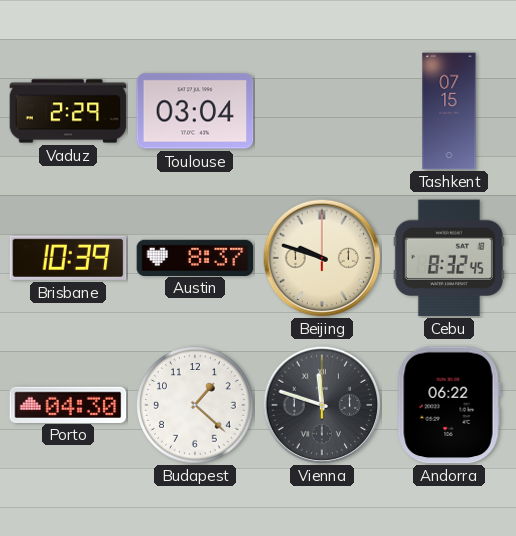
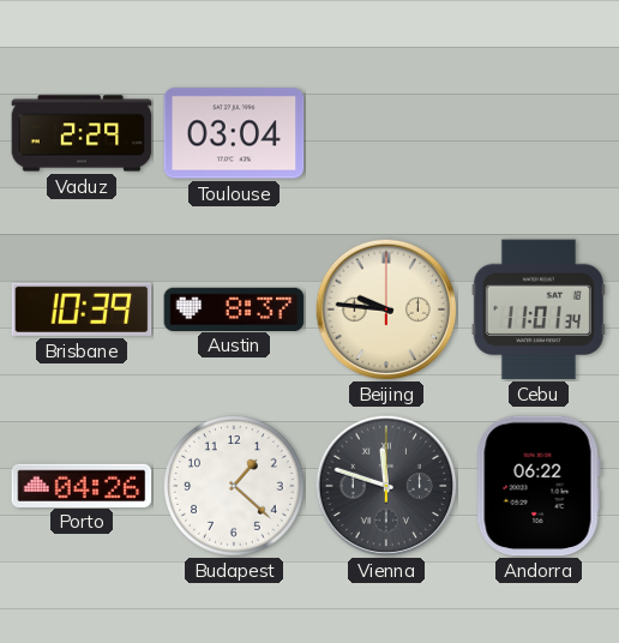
Tashkent: 07:15 -> none
Beijing: 9:48 -> 9:46
Cebu: 8:32 -> 11:01
Porto: 04:30 -> 04:26
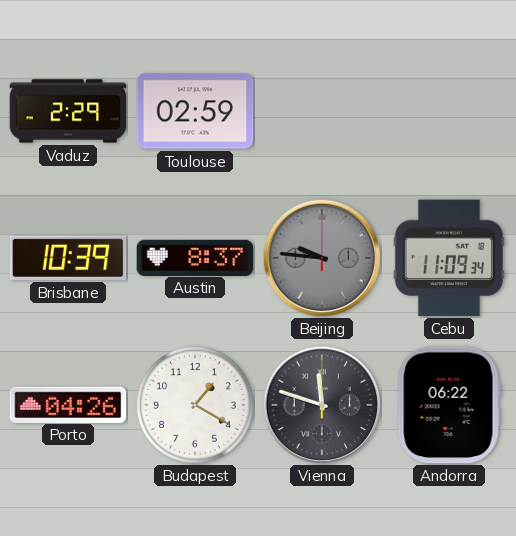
Toulouse: 03:04 -> 02:59
Beijing dial: cream -> grey
Cebu: 11:01 -> 11:09
Budapest: 1:22 -> 1:20
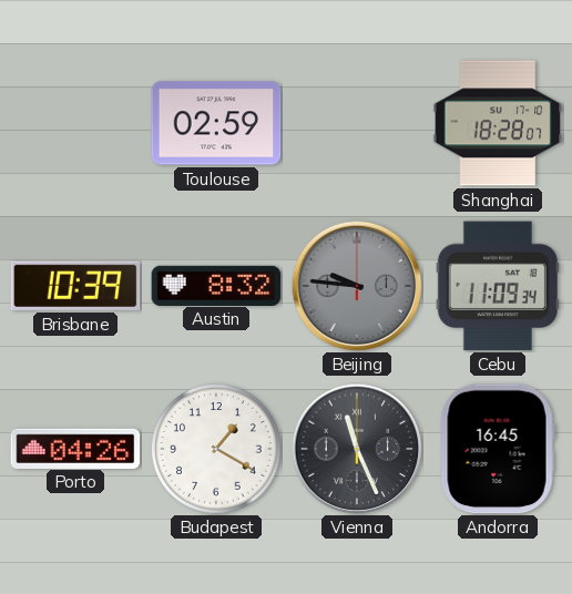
Vaduz: 2:29 -> none
Shanghai: none -> 18:28
Austin: 8:37 -> 8:32
Vienna: 11:48 -> 11:26
Andorra: 06:22 -> 16:45
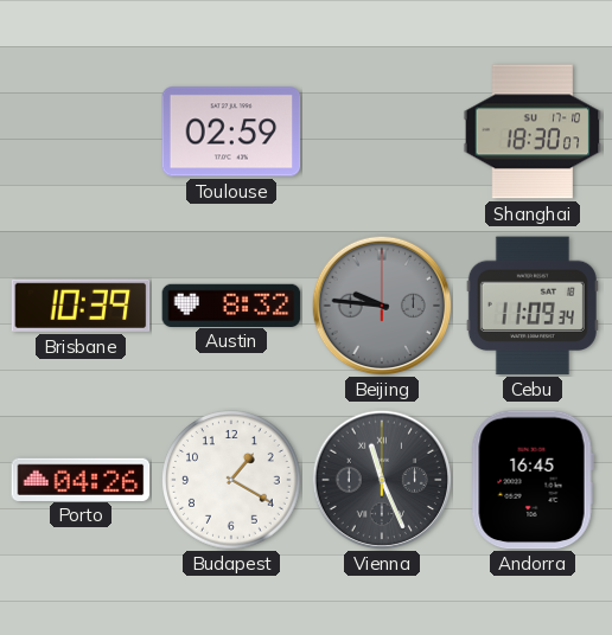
Shanghai: 18:28 -> 18:30
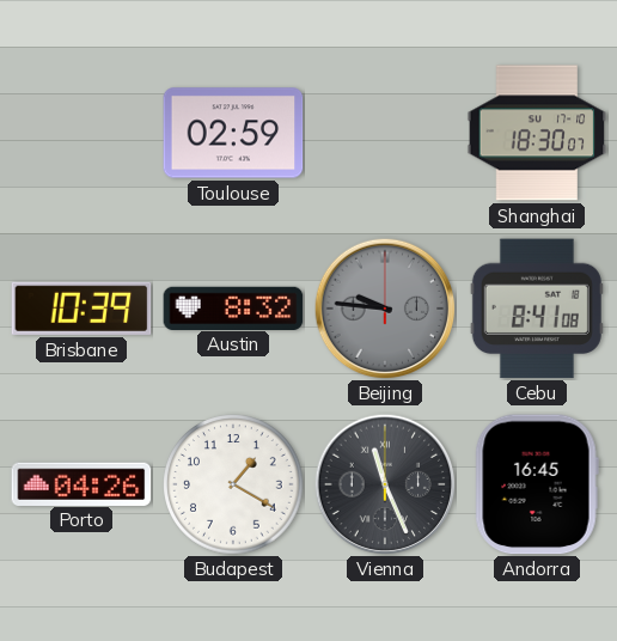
Cebu: 11:09 -> 8:41
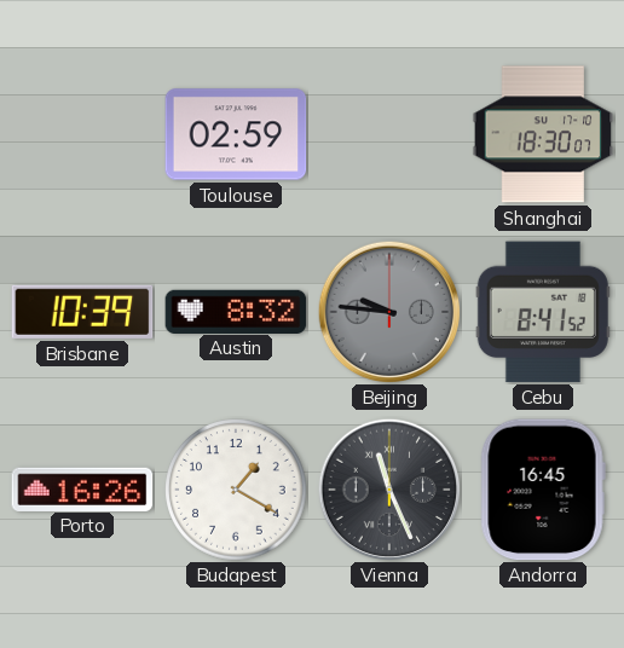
Cebu: 8:41:08 -> 8:41:52
Porto: 04:26 -> 16:26
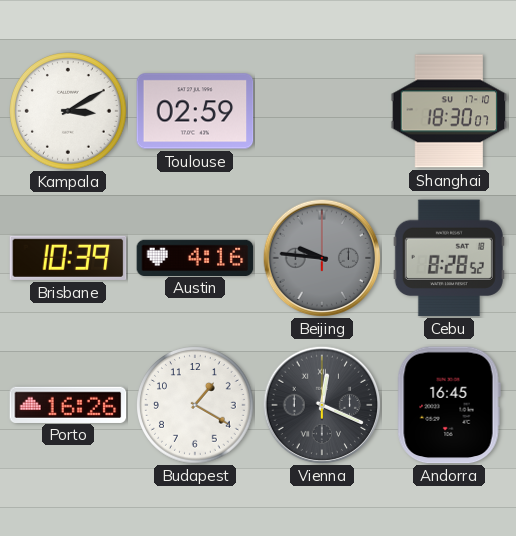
Kampala: none -> 3:10
Austin: 8:32 -> 4:16
Cebu: 8:41 -> 8:28
Vienna: 11:26 -> 12:19
